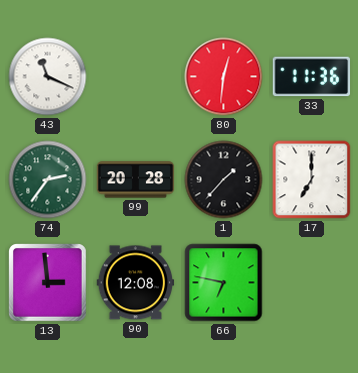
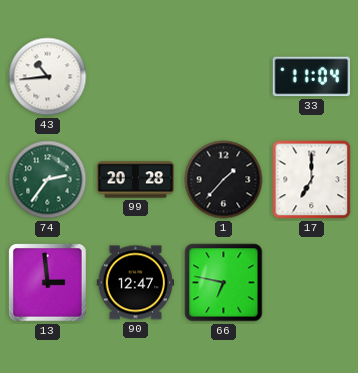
43: 11:19 -> 10:44
80: 12:31 -> none
33: 11:36 -> 11:04
90: 12:08 -> 12:47
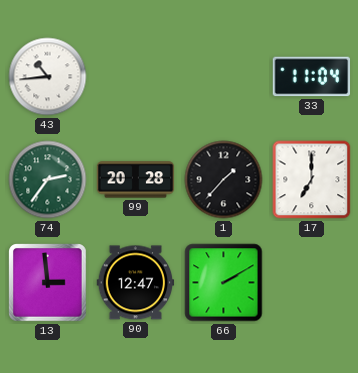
66: 6:47 -> 2:10
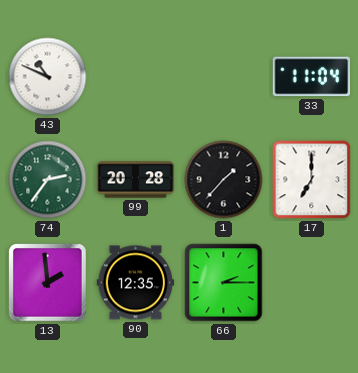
43: 10:44 -> 10:49
13: 2:59 -> 1:59
90: 12:47 -> 12:35
66: 2:10 -> 2:15
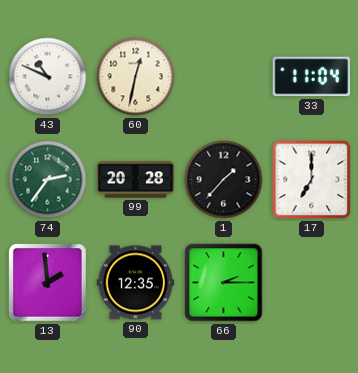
60: none -> 12:32
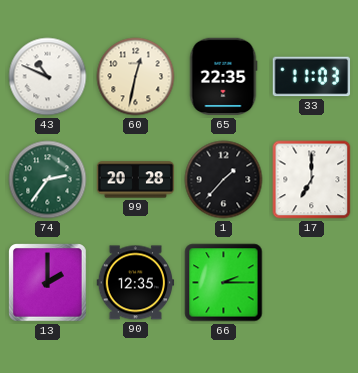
65: none -> 22:35
33: 11:04 -> 11:03
13: 1:59 -> 2:00
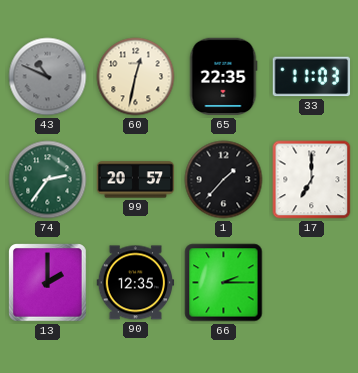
43 dial: white -> grey
99: 20:28 -> 20:57
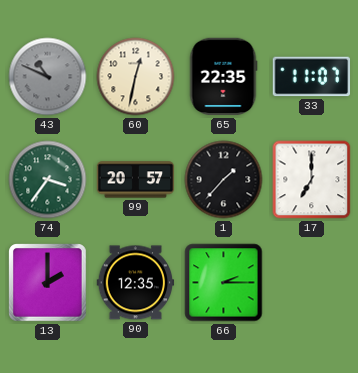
33: 11:03 -> 11:07
74: 2:36 -> 3:36
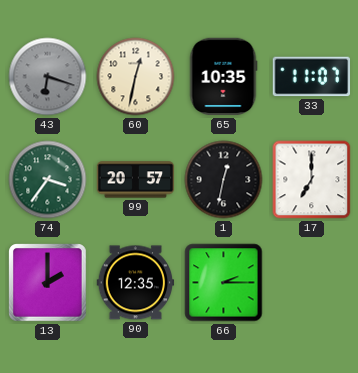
43: 10:49 -> 6:18
65: 22:35 -> 10:35
1: 1:37 -> 12:32
